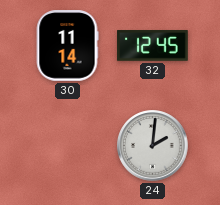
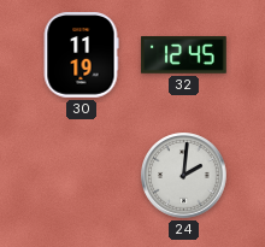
30: 11:14 -> 11:19
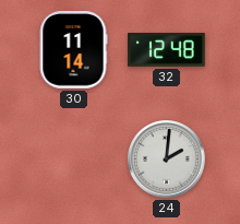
30: 11:19 -> 11:14
32: 12:45 -> 12:48
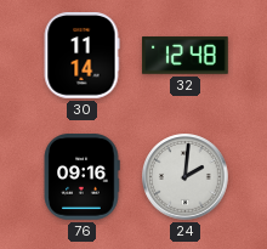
76: none -> 09:16
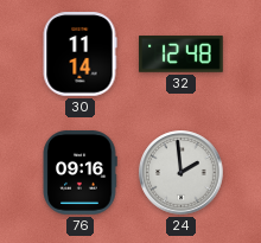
24: 2:01 -> 1:59
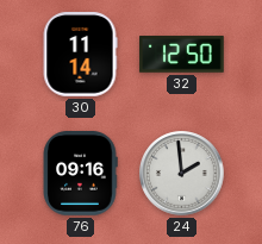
32: 12:48 -> 12:50
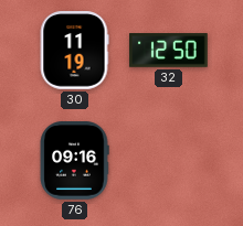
30: 11:14 -> 11:19
24: 1:59 -> none
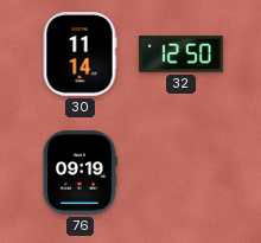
30: 11:19 -> 11:14
76: 09:16 -> 09:19
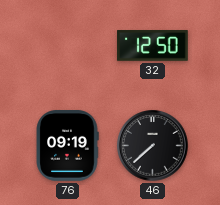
30: 11:14 -> none
46: none -> 7:38
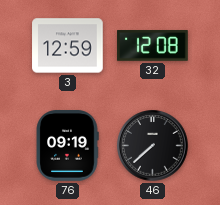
3: none -> 12:59
32: 12:50 -> 12:08
